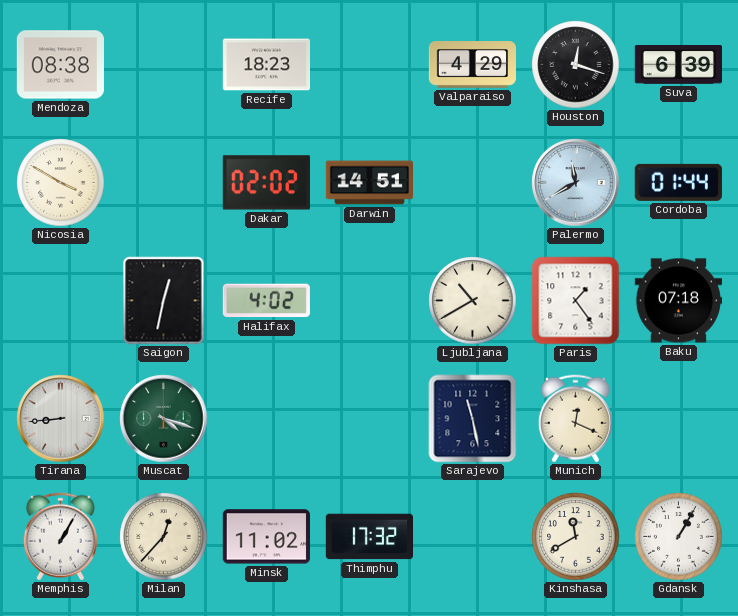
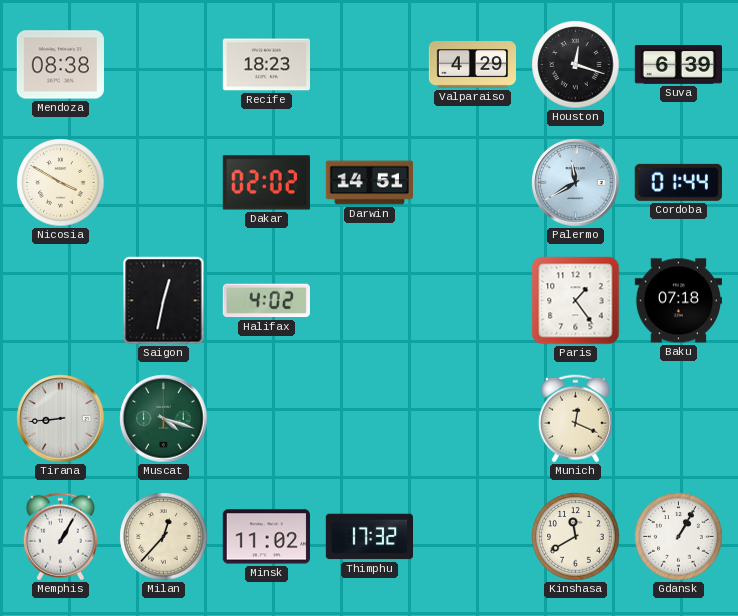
Ljubljana: 10:40 -> none
Sarajevo: 11:28 -> none
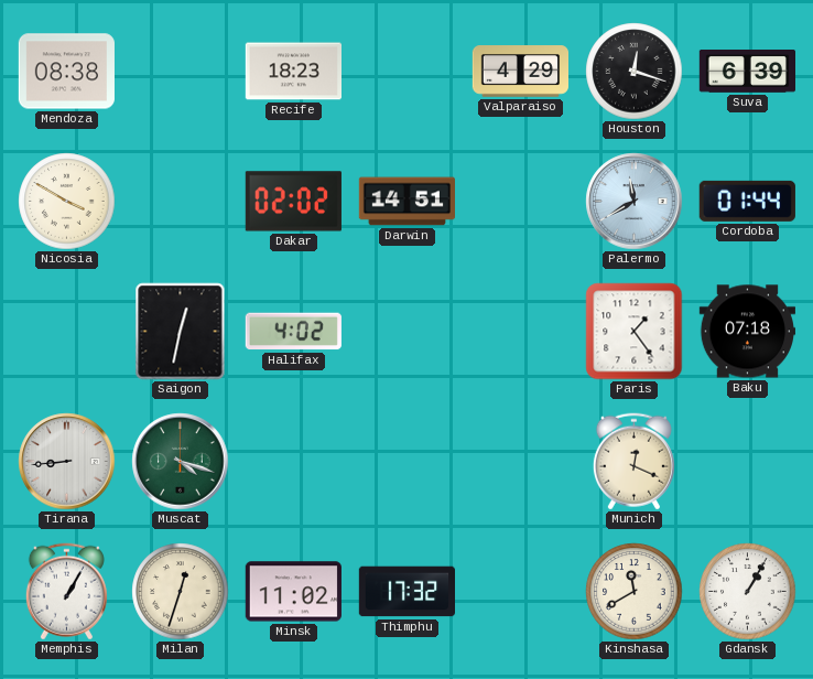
Milan: 12:37 -> 12:33
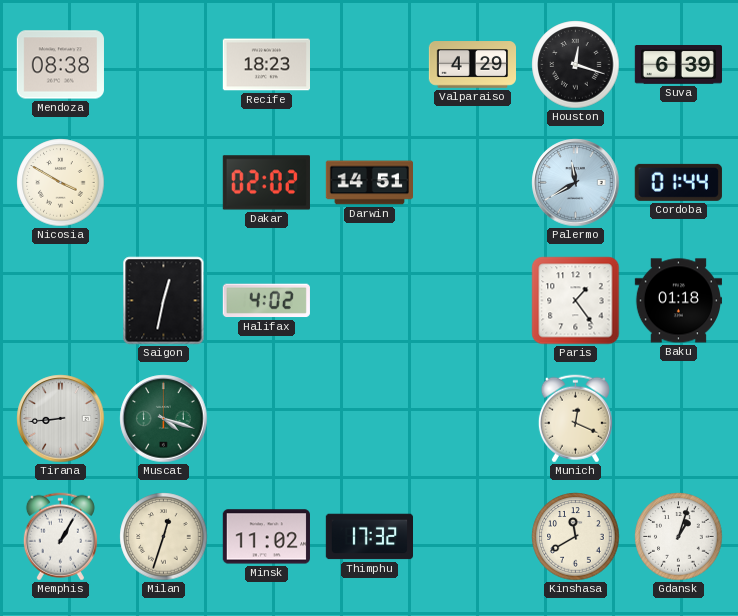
Baku: 07:18 -> 01:18
Gdansk: 1:05 -> 1:03
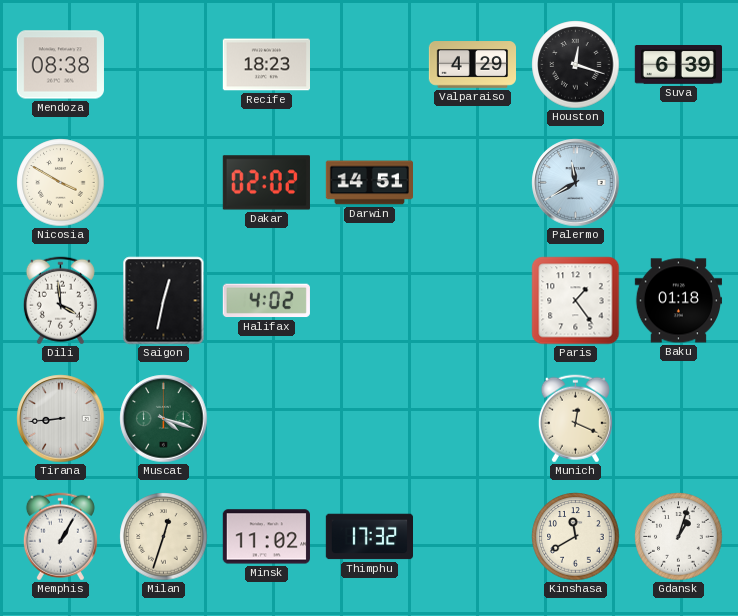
Cordoba: 01:44 -> none
Dili: none -> 3:59
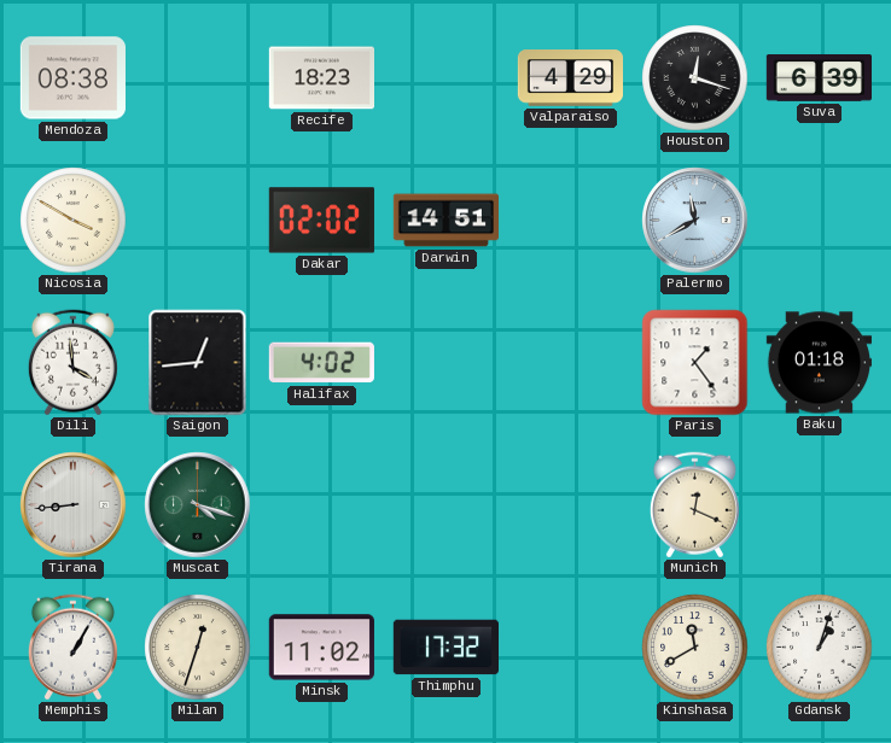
Saigon: 12:32 -> 12:44
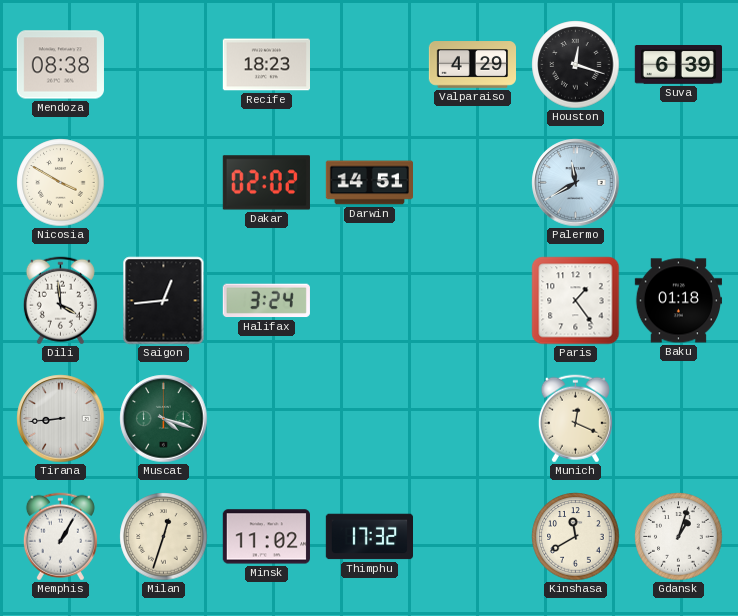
Halifax: 4:02 -> 3:24
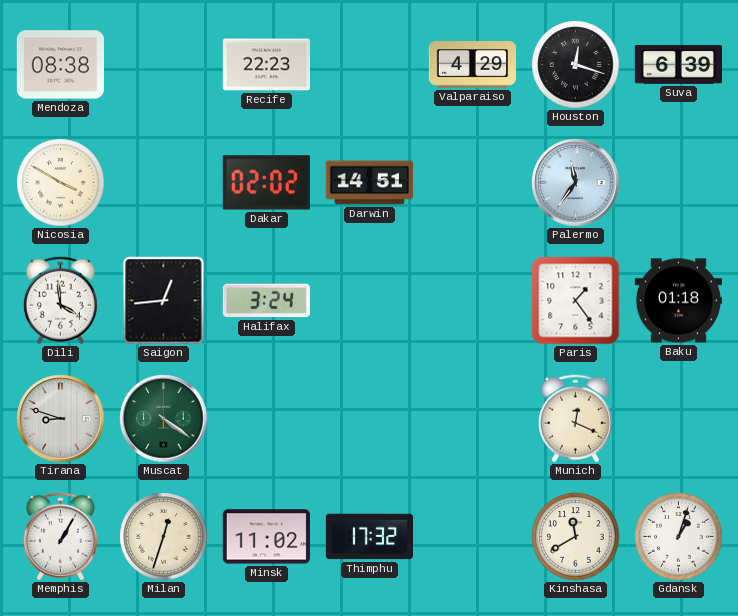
Recife: 18:23 -> 22:23
Palermo: 11:40 -> 11:36
Tirana: 8:44 -> 8:48
Muscat: 4:18 -> 4:21
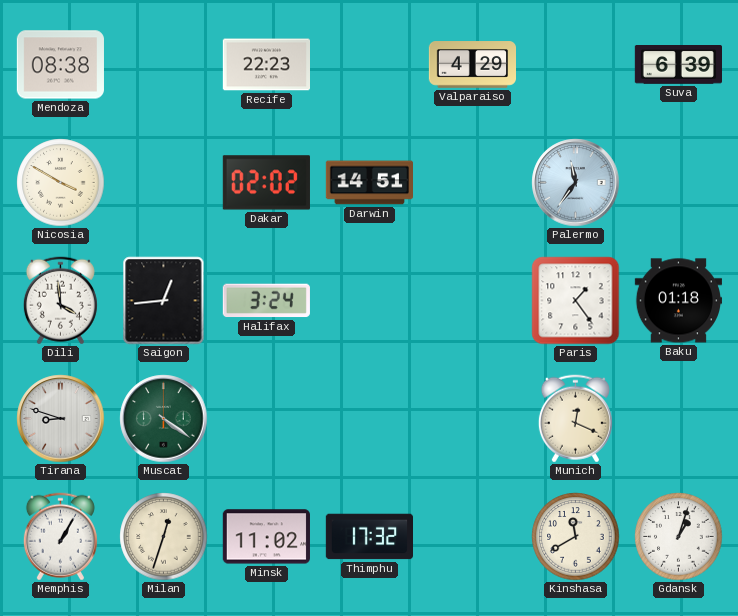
Houston: 12:18 -> none
